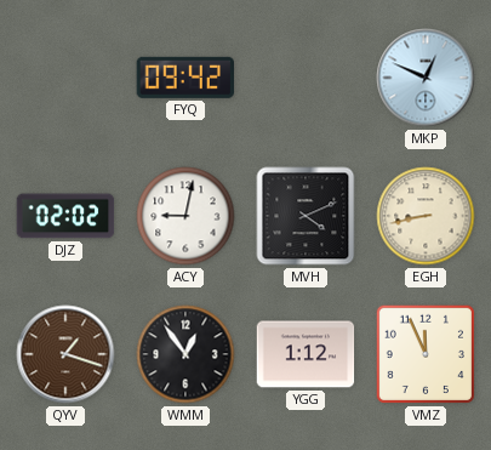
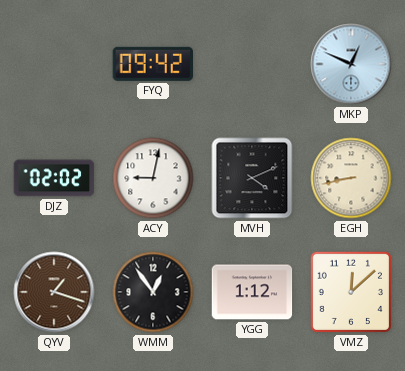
VMZ: 11:56 -> 12:08
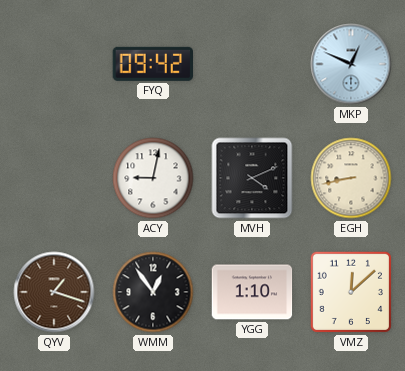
DJZ: 02:02 -> none
YGG: 1:12 -> 1:10
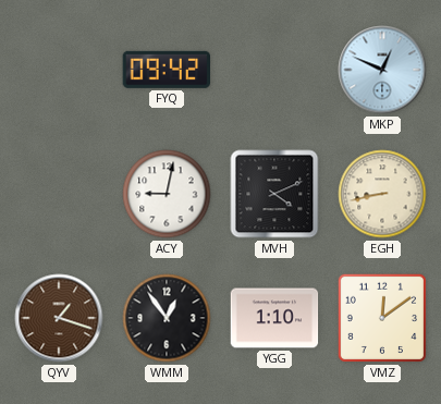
VMZ: 12:08 -> 12:09
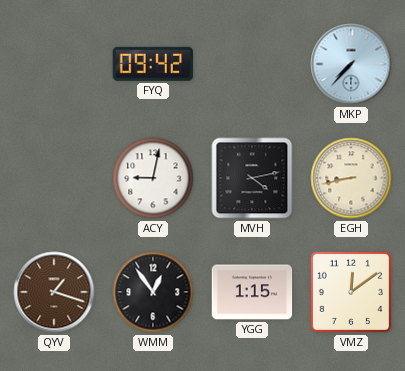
MKP: 12:49 -> 7:37
MVH: 4:11 -> 4:13
YGG: 1:10 -> 1:15
